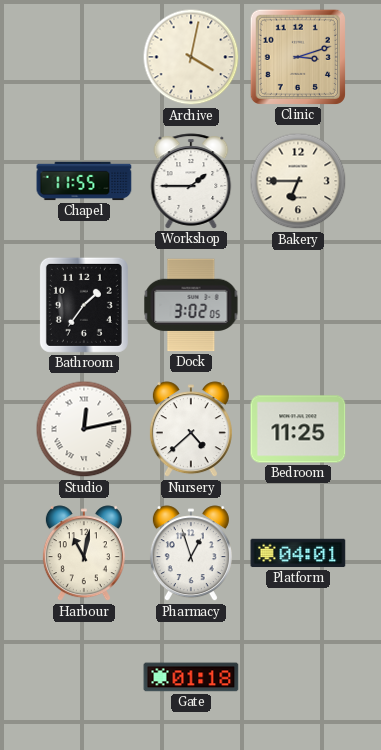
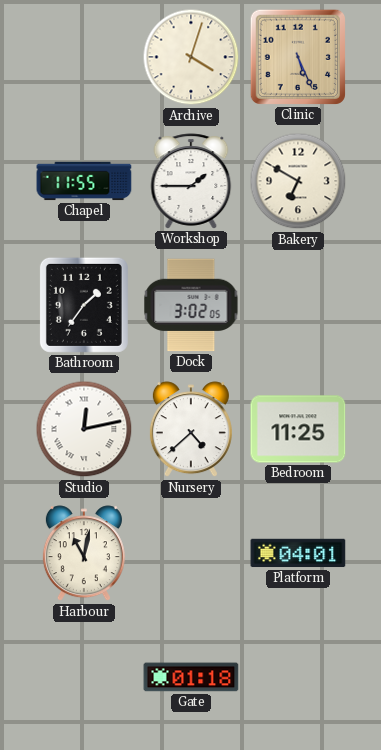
Archive: 4:02 -> 4:03
Clinic: 3:12 -> 5:26
Bakery: 6:45 -> 6:50
Pharmacy: 12:57 -> none
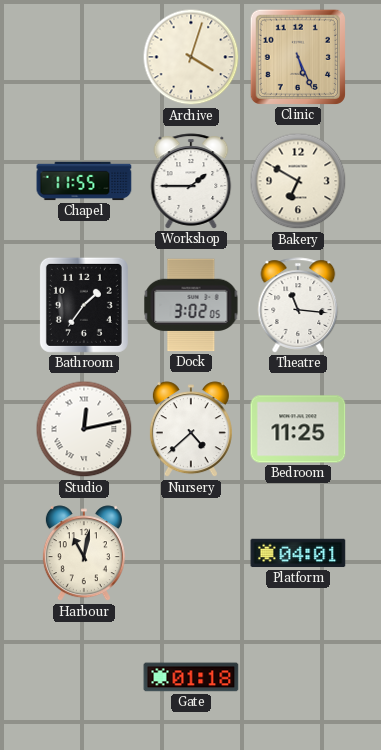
Theatre: none -> 11:16
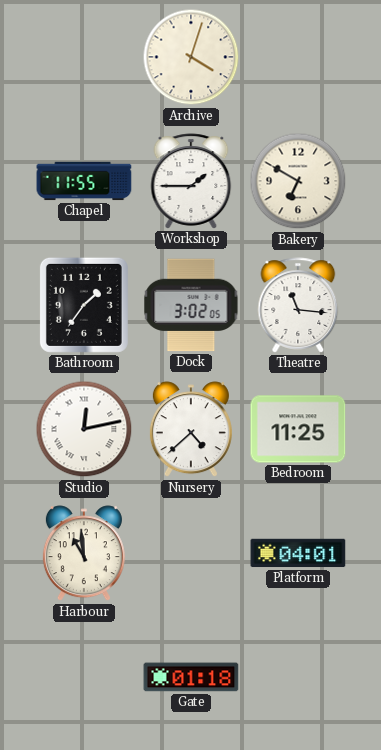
Clinic: 5:26 -> none
Harbour: 11:02 -> 10:59
